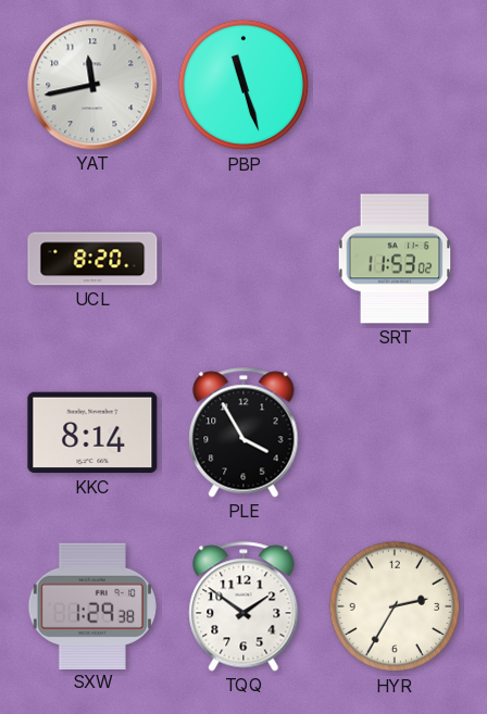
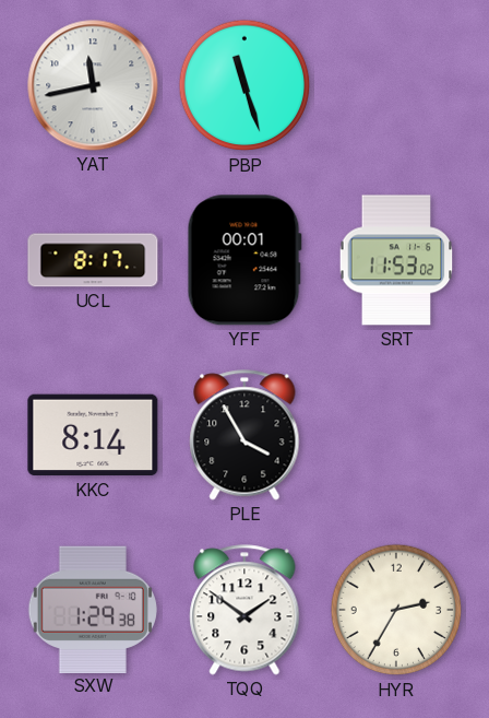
UCL: 8:20 -> 8:17
YFF: none -> 00:01
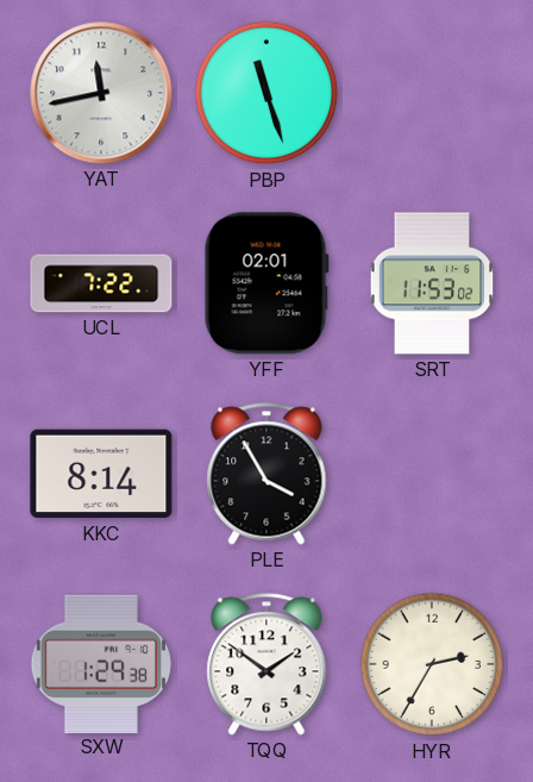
UCL: 8:17 -> 7:22
YFF: 00:01 -> 02:01
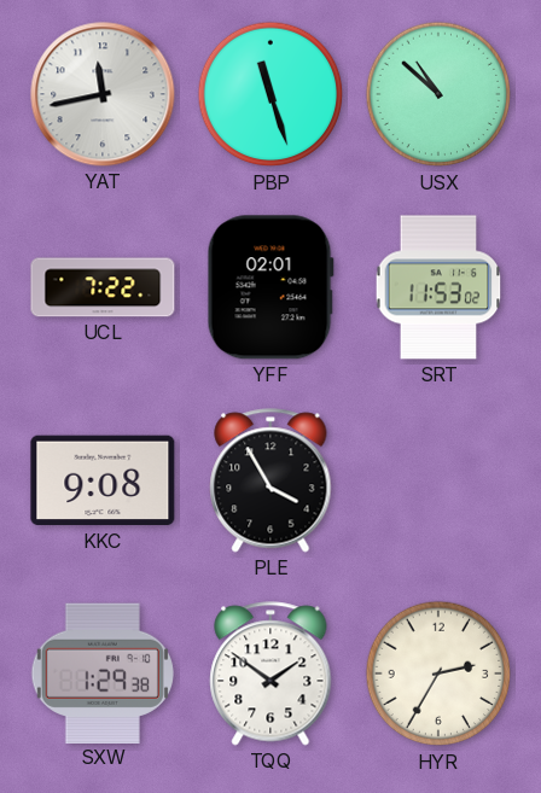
USX: none -> 10:52
KKC: 8:14 -> 9:08
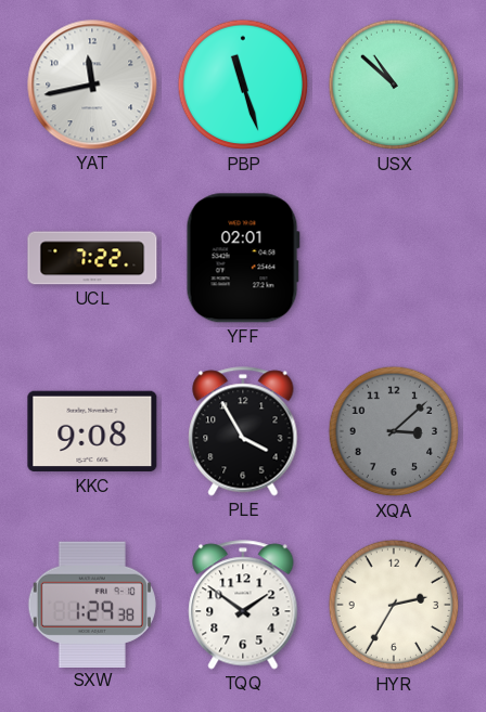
SRT: 11:53 -> none
XQA: none -> 3:08
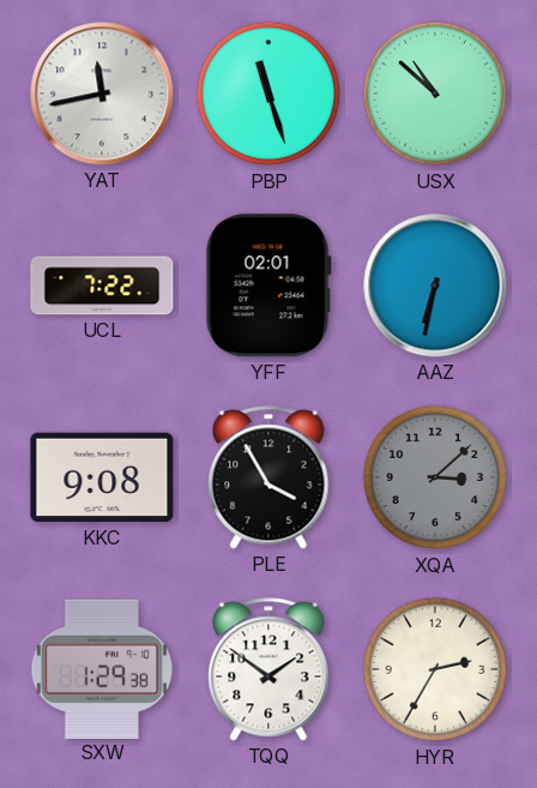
AAZ: none -> 6:32
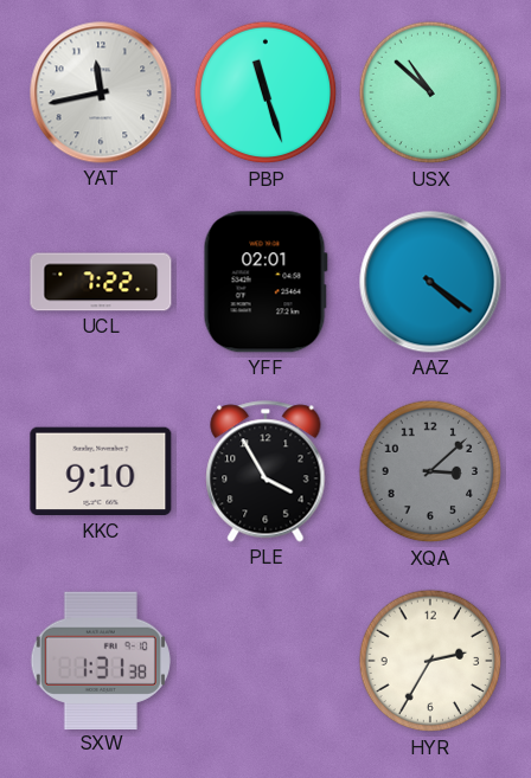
AAZ: 6:32 -> 4:21
KKC: 9:08 -> 9:10
SXW: 1:29 -> 1:31
TQQ: 1:51 -> none
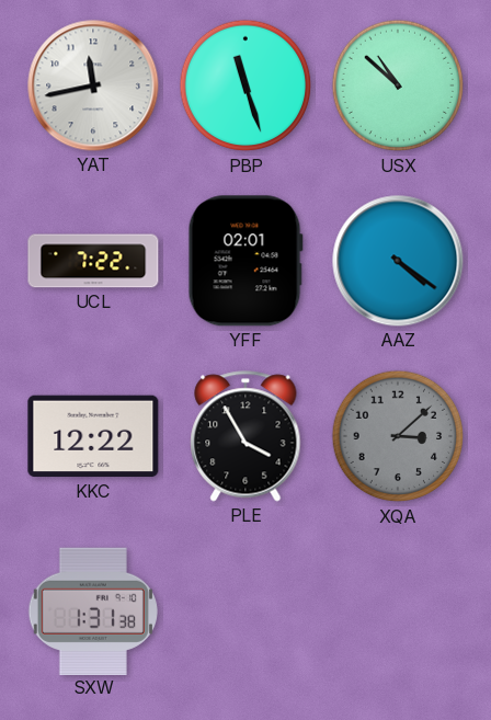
KKC: 9:10 -> 12:22
HYR: 2:35 -> none
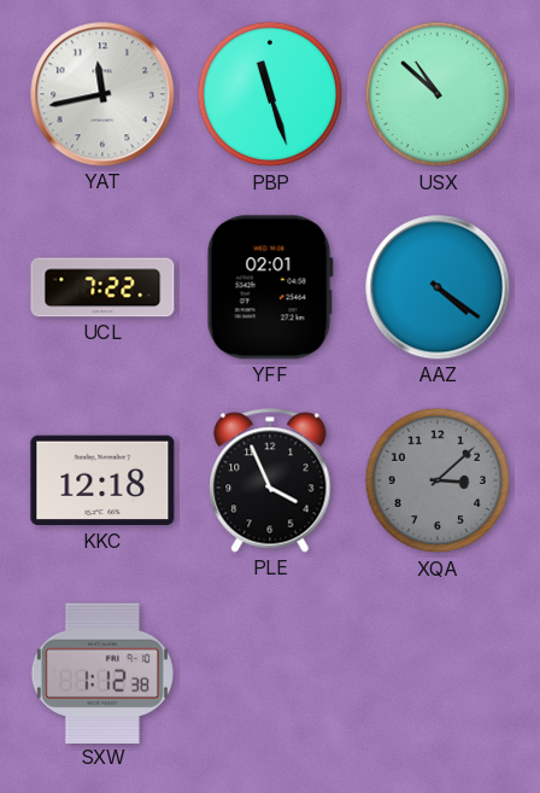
KKC: 12:22 -> 12:18
PLE: 3:55 -> 3:56
SXW: 1:31 -> 1:12
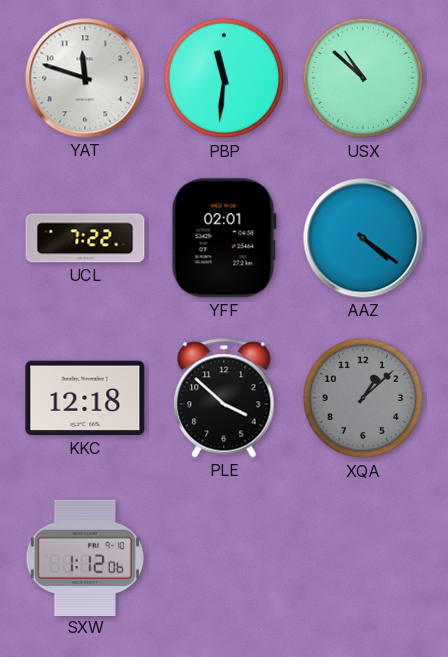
YAT: 11:43 -> 11:48
PBP: 11:27 -> 11:31
PLE: 3:56 -> 3:52
XQA: 3:08 -> 1:08
SXW: 1:12:38 -> 1:12:06
